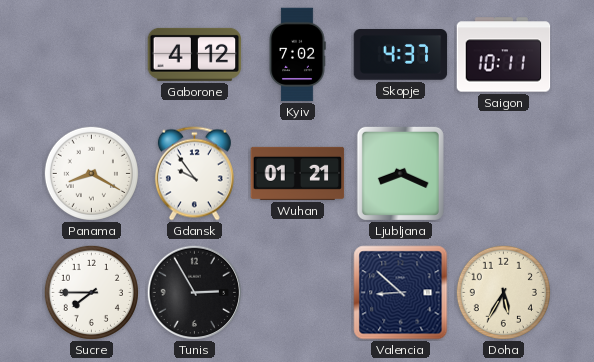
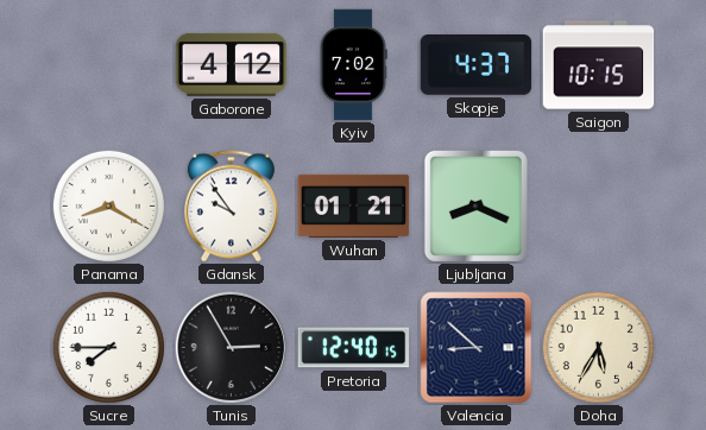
Saigon: 10:11 -> 10:15
Pretoria: none -> 12:40
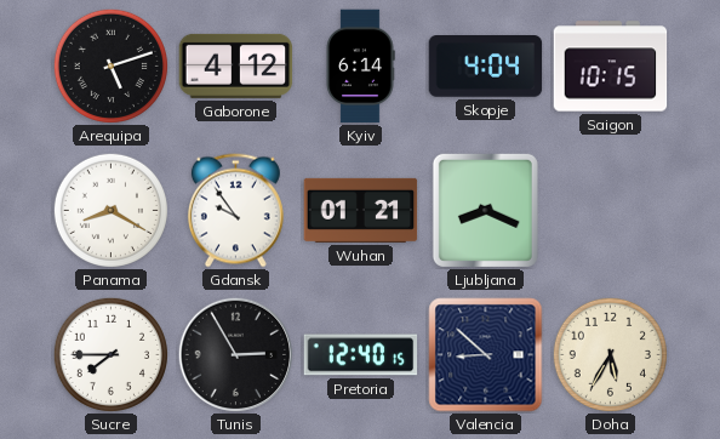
Arequipa: none -> 5:12
Kyiv: 7:02 -> 6:14
Skopje: 4:37 -> 4:04
